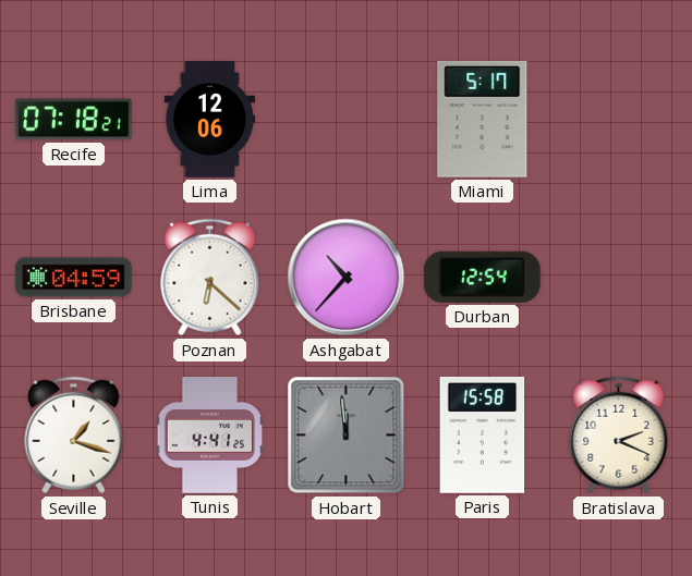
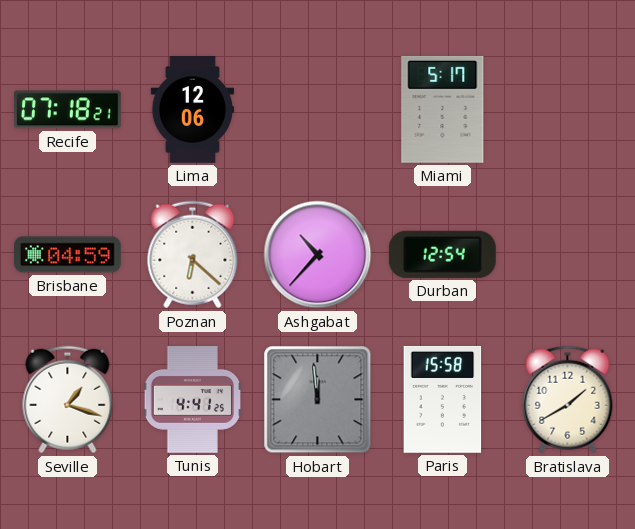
Bratislava: 2:19 -> 1:40
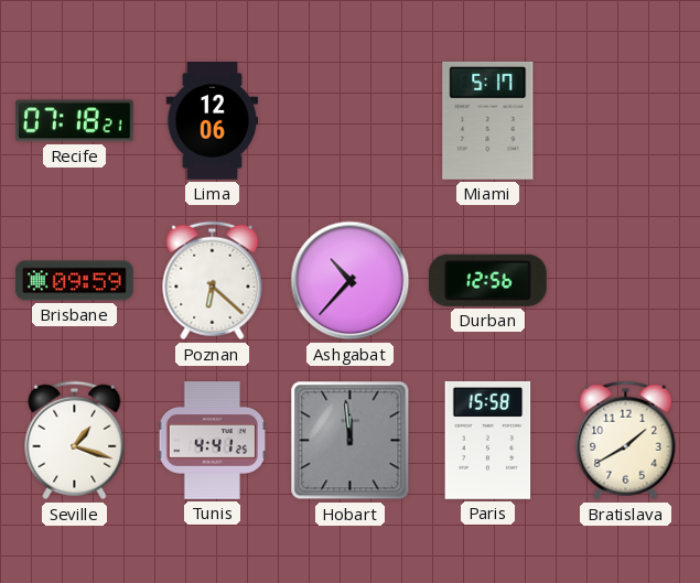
Brisbane: 04:59 -> 09:59
Durban: 12:54 -> 12:56
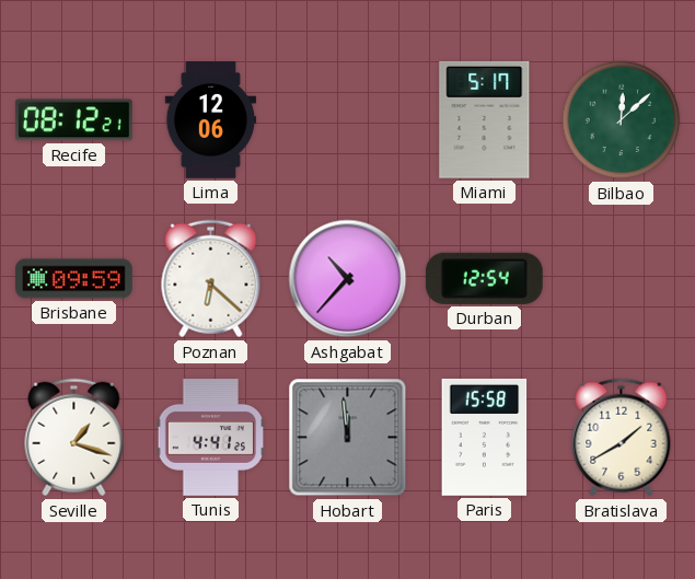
Recife: 07:18 -> 08:12
Bilbao: none -> 12:08
Durban: 12:56 -> 12:54
